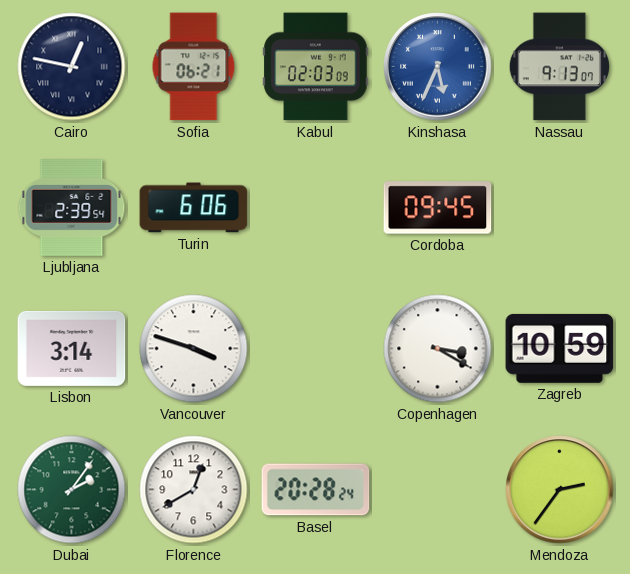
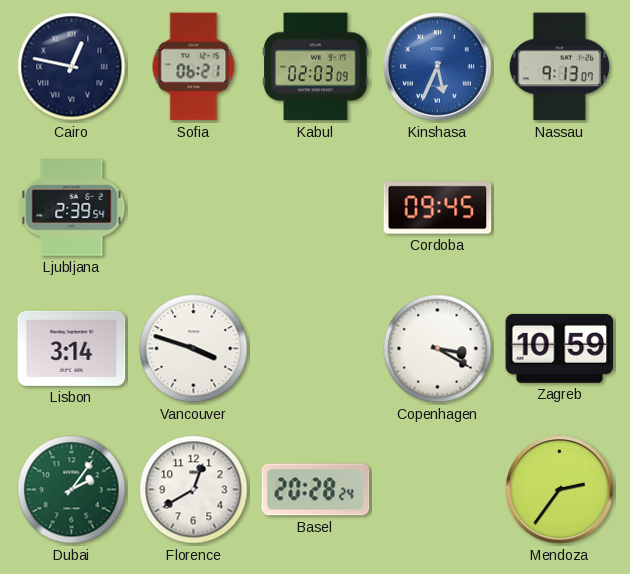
Turin: 6:06 -> none
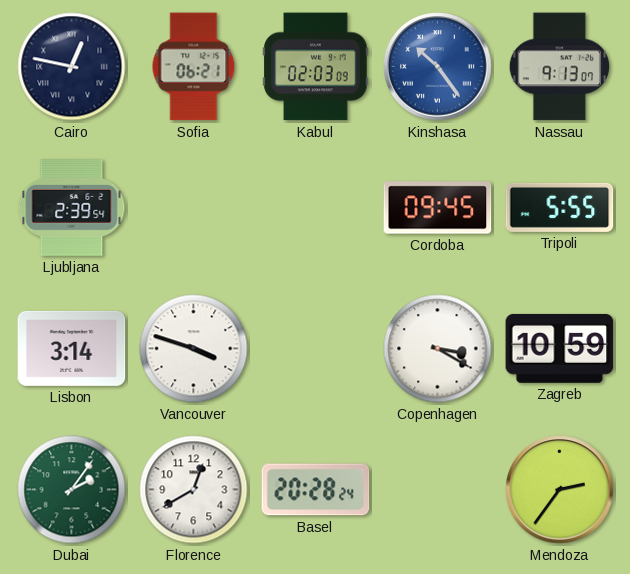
Kinshasa: 5:34 -> 10:24
Tripoli: none -> 5:55
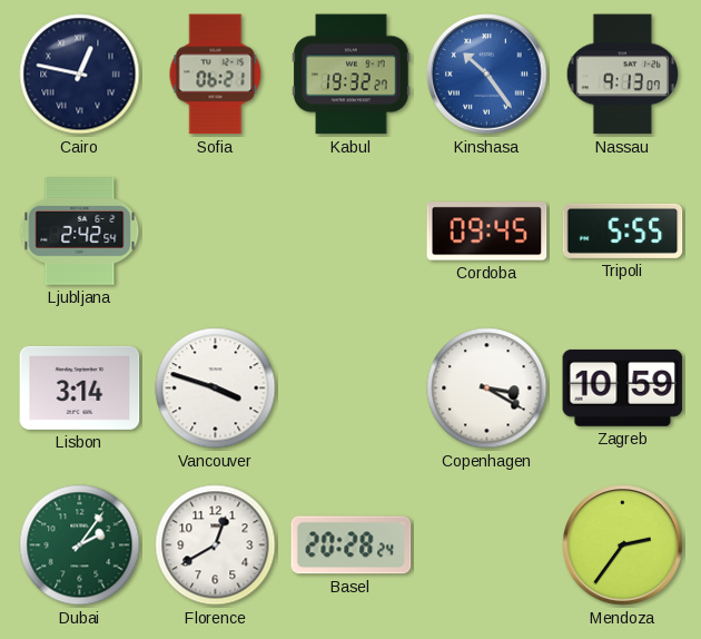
Kabul: 02:03 -> 19:32
Ljubljana: 2:39 -> 2:42
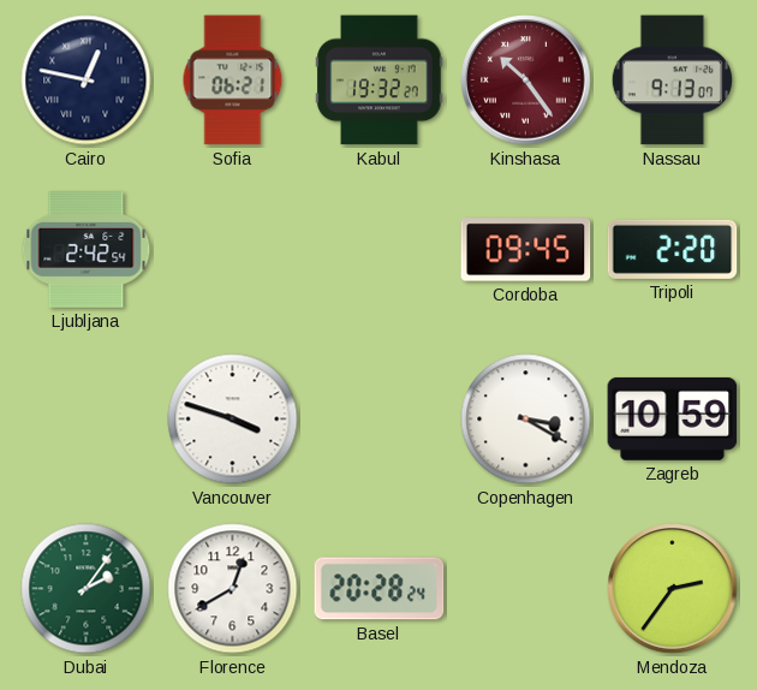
Kinshasa dial: blue -> burgundy
Tripoli: 5:55 -> 2:20
Lisbon: 3:14 -> none
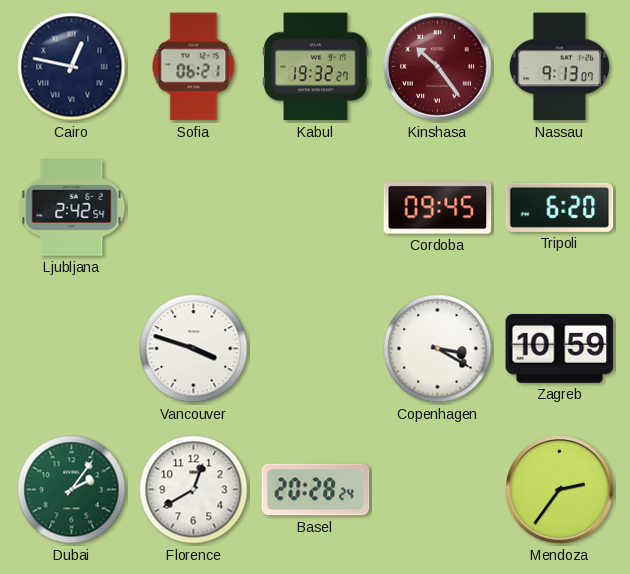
Tripoli: 2:20 -> 6:20
